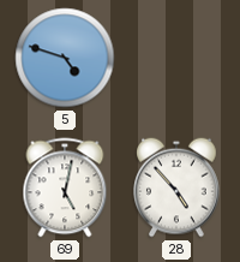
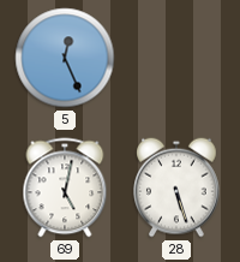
5: 4:48 -> 12:26
28: 4:53 -> 5:27
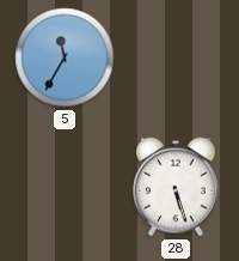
5: 12:26 -> 11:35
69: 5:02 -> none
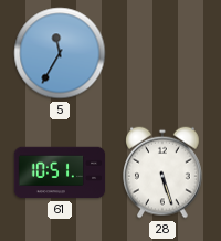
61: none -> 10:51
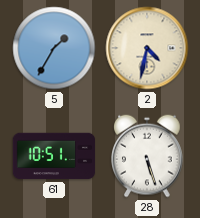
5: 11:35 -> 1:35
2: none -> 4:32
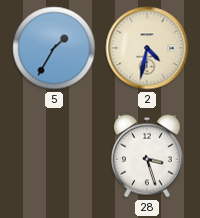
61: 10:51 -> none
28: 5:27 -> 3:27
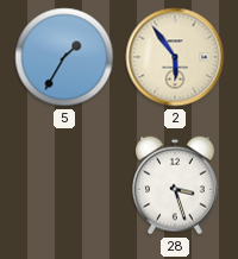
2: 4:32 -> 5:54
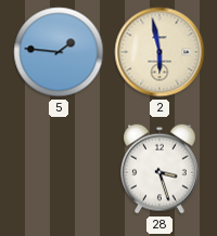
5: 1:35 -> 1:46
2: 5:54 -> 5:58
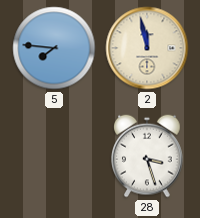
5: 1:46 -> 7:46
2: 5:58 -> 11:58
